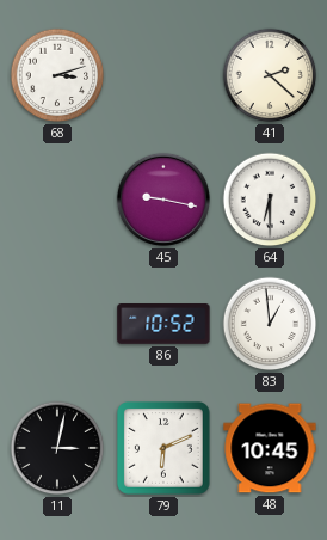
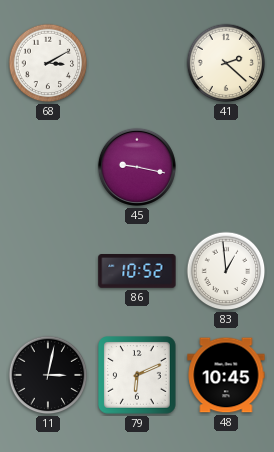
68: 3:12 -> 3:10
64: 6:30 -> none
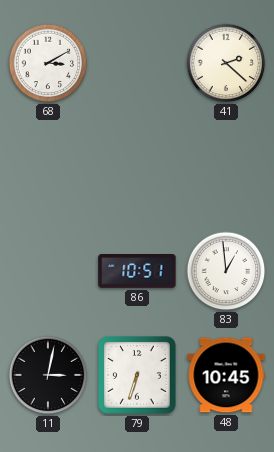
45: 9:17 -> none
86: 10:52 -> 10:51
79: 6:11 -> 6:33
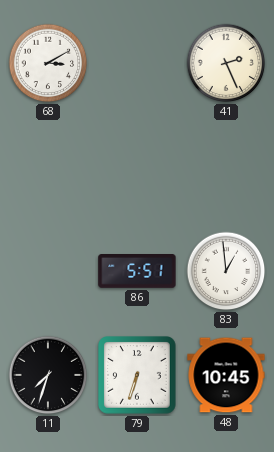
41: 2:22 -> 2:26
86: 10:51 -> 5:51
11: 3:02 -> 7:33
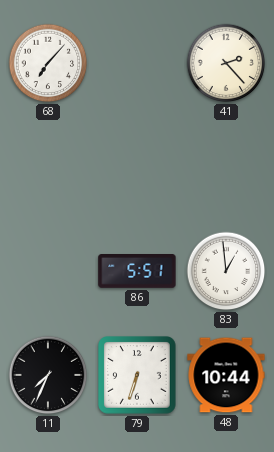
68: 3:10 -> 7:07
41: 2:26 -> 2:23
11: 7:33 -> 7:34
48: 10:45 -> 10:44
